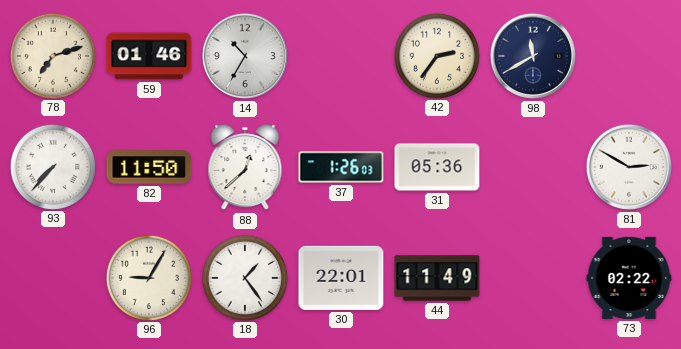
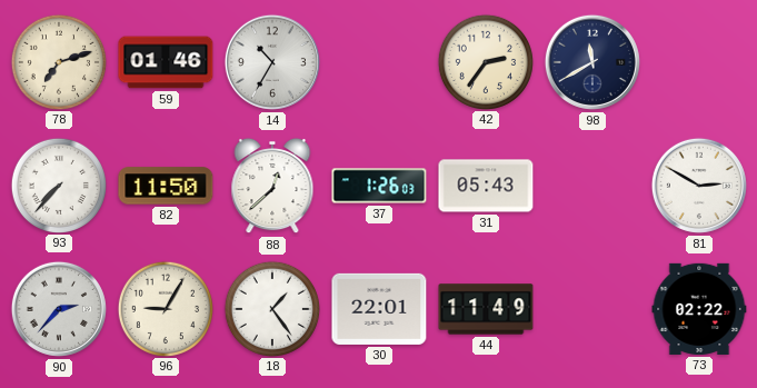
31: 05:36 -> 05:43
90: none -> 2:37
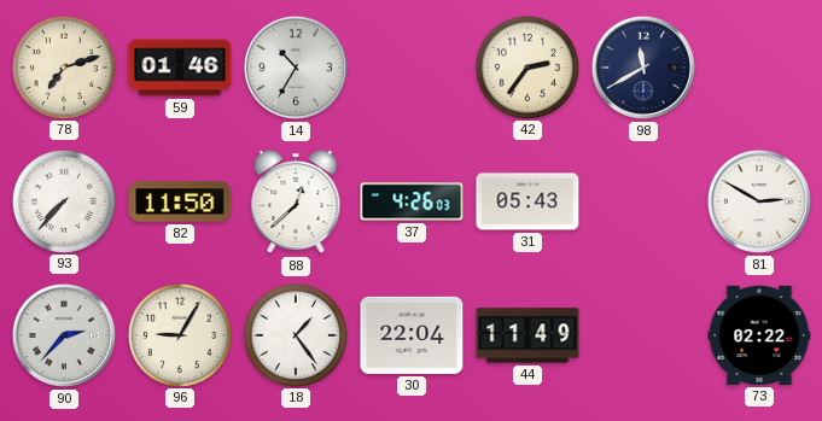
37: 1:26 -> 4:26
30: 22:01 -> 22:04
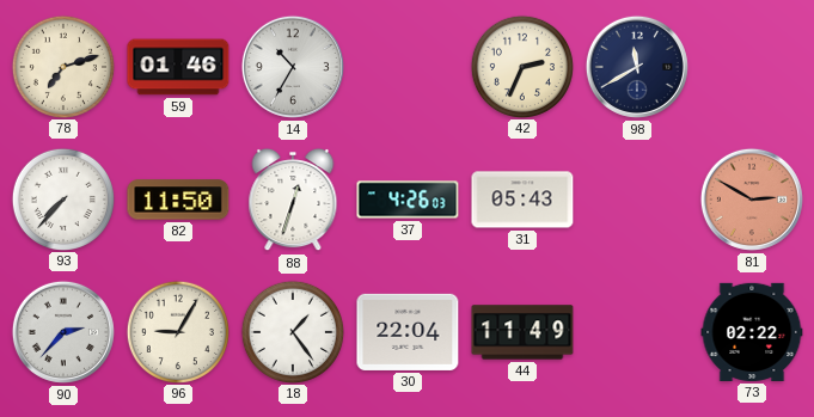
42: 2:36 -> 2:34
88: 12:38 -> 12:33
81 dial: white -> salmon
